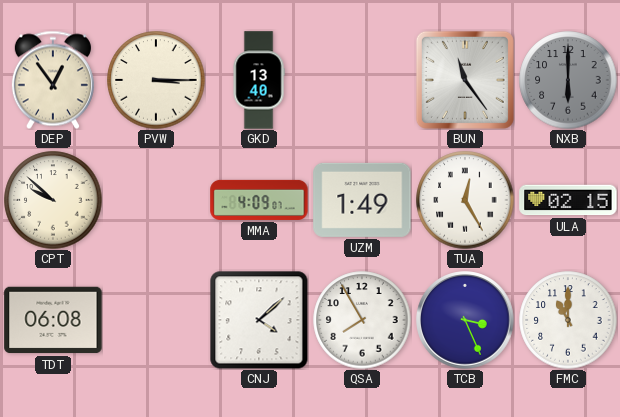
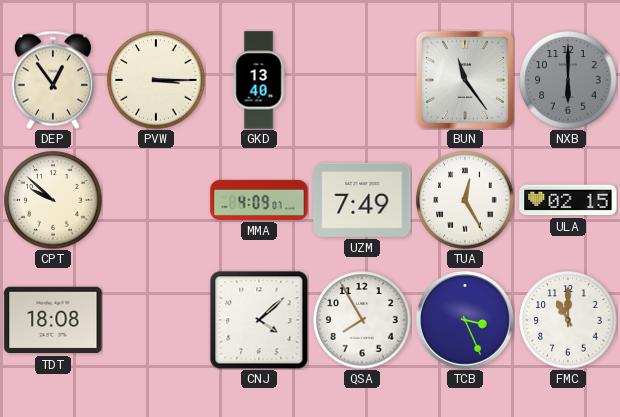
UZM: 1:49 -> 7:49
TDT: 06:08 -> 18:08
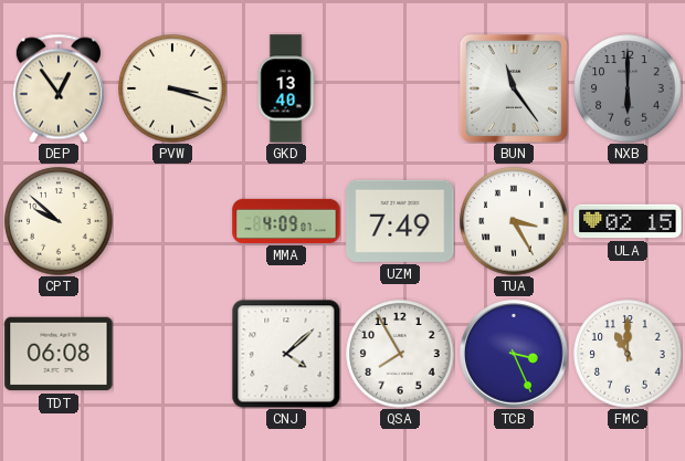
PVW: 3:15 -> 3:18
TUA: 12:25 -> 3:25
TDT: 18:08 -> 06:08
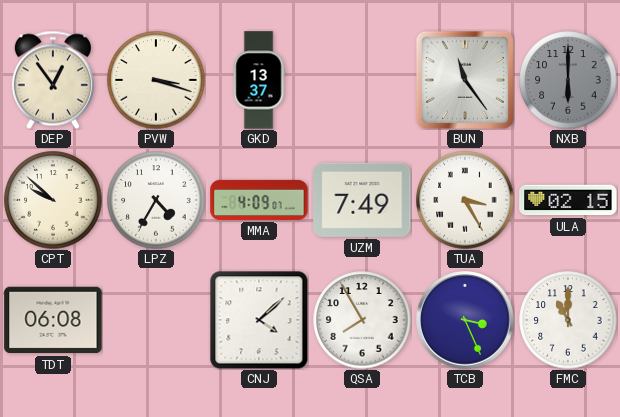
GKD: 13:40 -> 13:37
LPZ: none -> 4:35
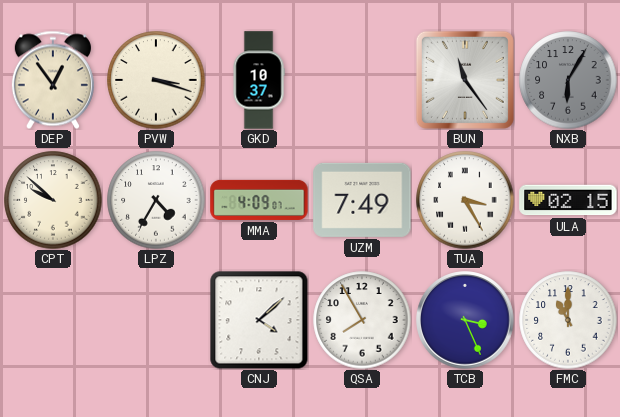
GKD: 13:37 -> 10:37
NXB: 6:00 -> 6:05
TDT: 06:08 -> none
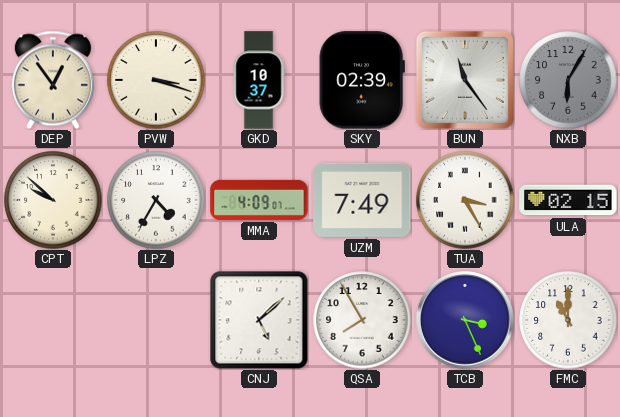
SKY: none -> 02:39
CNJ: 4:08 -> 5:08
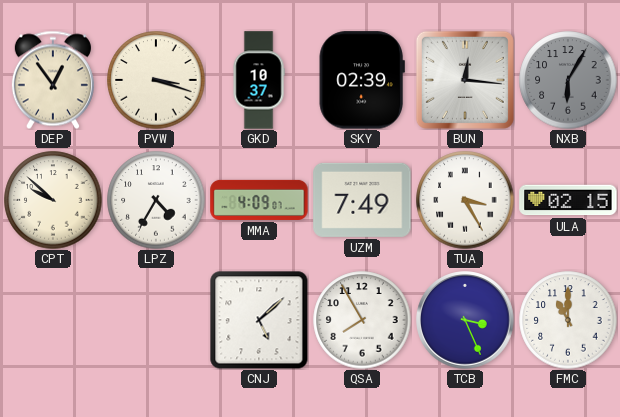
BUN: 11:24 -> 12:16
